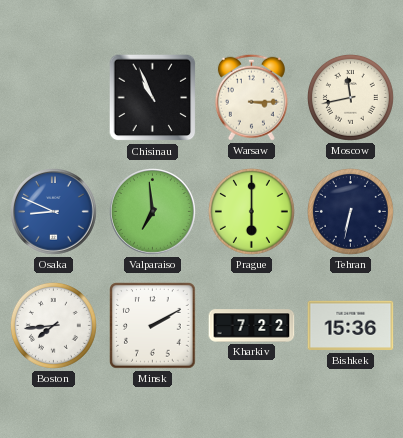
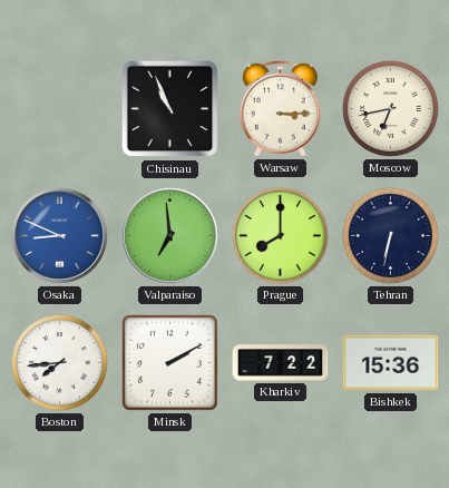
Moscow: 11:43 -> 6:43
Prague: 6:00 -> 8:00
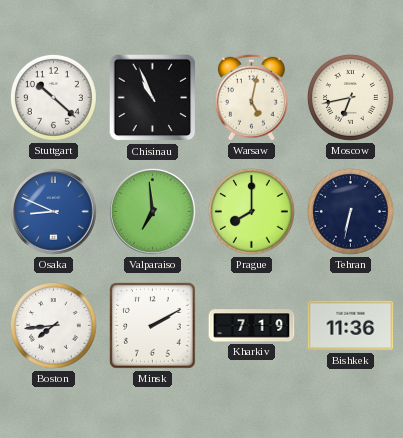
Stuttgart: none -> 10:22
Warsaw: 3:15 -> 5:02
Kharkiv: 7:22 -> 7:19
Bishkek: 15:36 -> 11:36
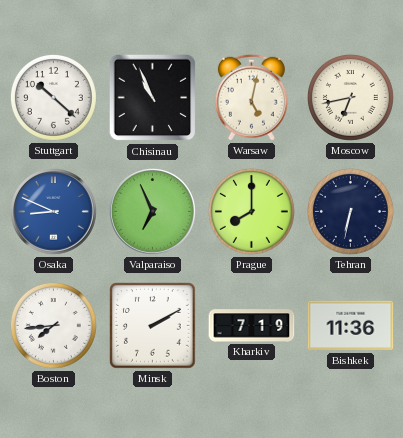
Valparaiso: 6:59 -> 6:56
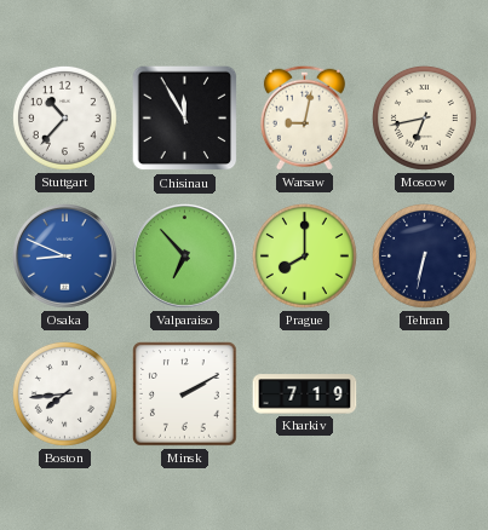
Stuttgart: 10:22 -> 10:37
Chisinau: 10:56 -> 11:55
Warsaw: 5:02 -> 9:02
Valparaiso: 6:56 -> 6:53
Bishkek: 11:36 -> none
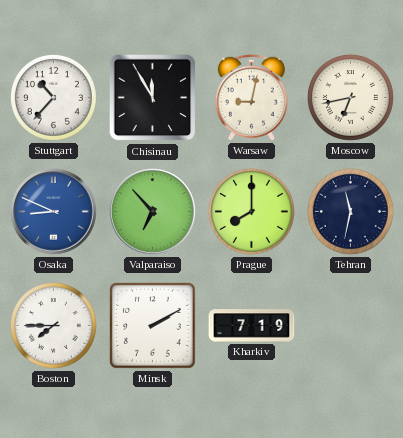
Tehran: 6:32 -> 11:32
Boston: 7:44 -> 7:45
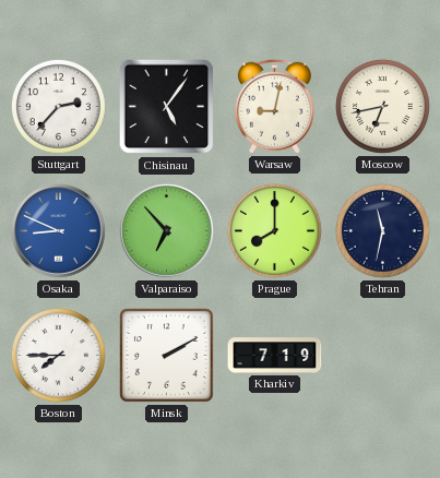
Stuttgart: 10:37 -> 2:37
Chisinau: 11:55 -> 5:06
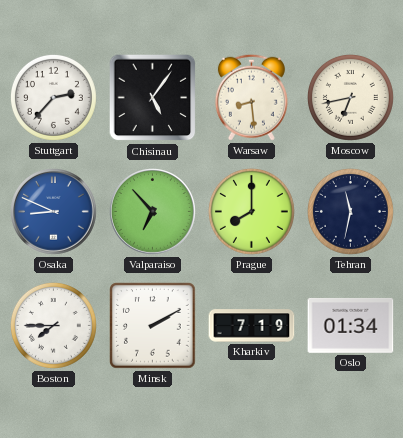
Warsaw: 9:02 -> 8:29
Oslo: none -> 01:34
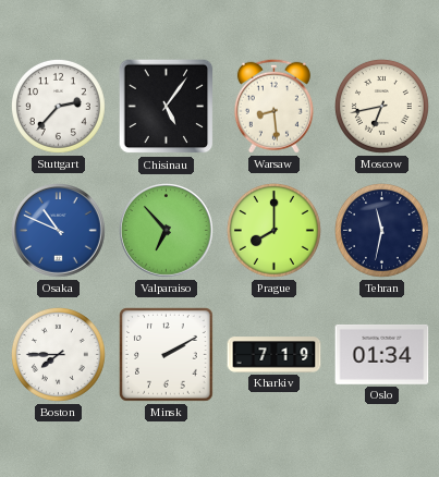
Osaka: 8:49 -> 10:49
